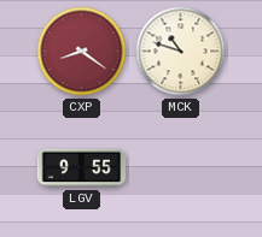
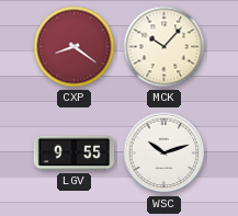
MCK: 10:48 -> 10:07
WSC: none -> 10:12
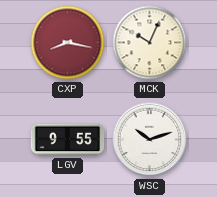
CXP: 8:21 -> 8:17
MCK: 10:07 -> 10:04
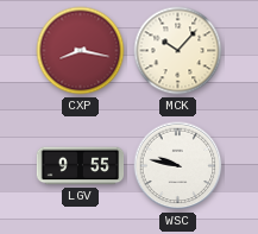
MCK: 10:04 -> 10:07
WSC: 10:12 -> 9:47
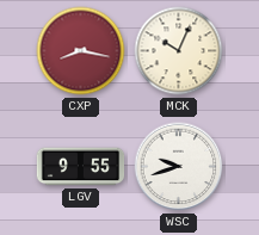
MCK: 10:07 -> 10:04
WSC: 9:47 -> 9:42
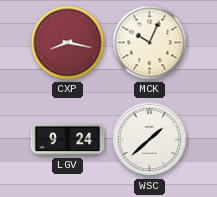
LGV: 9:55 -> 9:24
WSC: 9:42 -> 1:38
